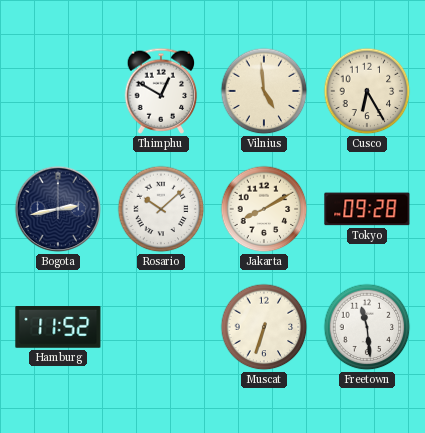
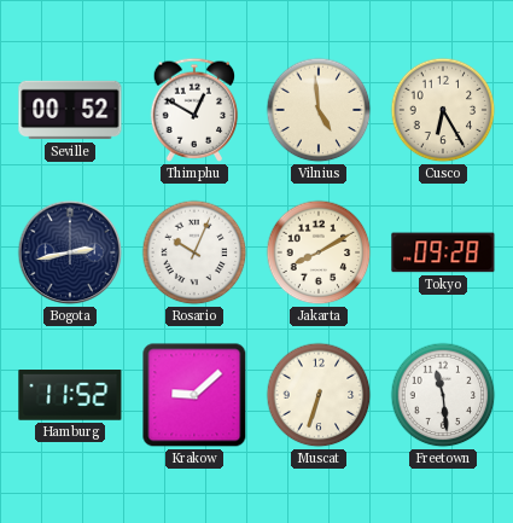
Seville: none -> 00:52
Rosario: 10:08 -> 10:04
Krakow: none -> 9:08
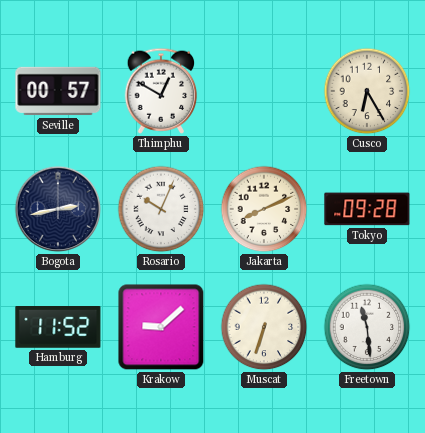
Seville: 00:52 -> 00:57
Vilnius: 4:59 -> none
Jakarta: 8:10 -> 8:11
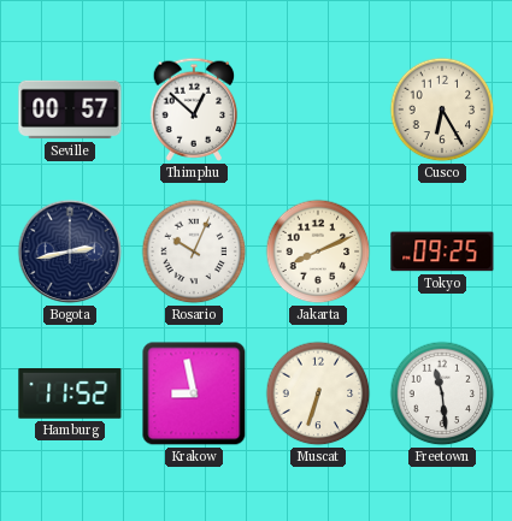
Thimphu: 12:50 -> 12:52
Tokyo: 09:28 -> 09:25
Krakow: 9:08 -> 8:58
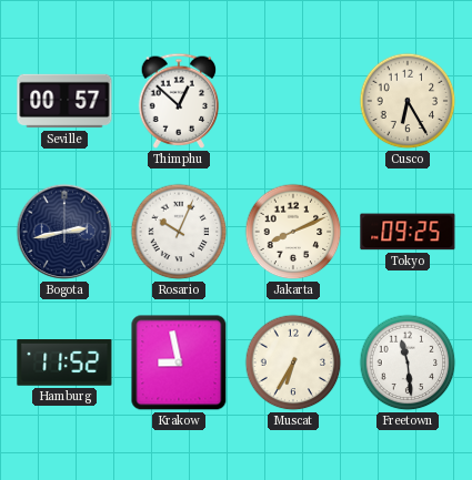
Muscat: 6:33 -> 6:35
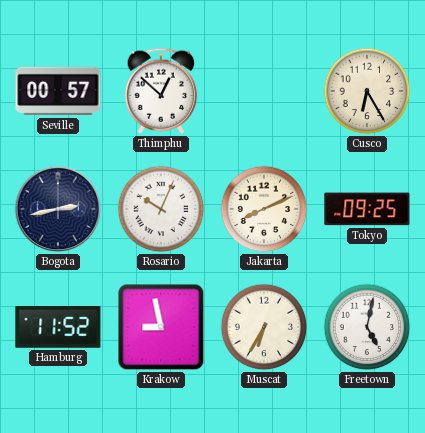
Freetown: 11:29 -> 5:02
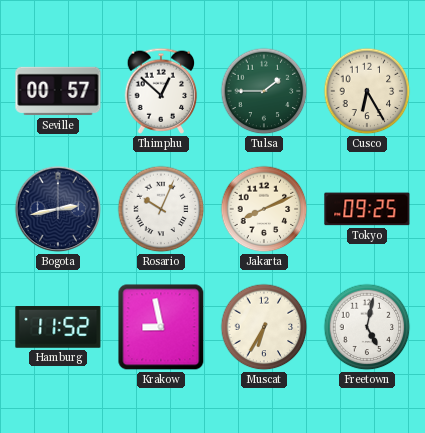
Tulsa: none -> 1:45
